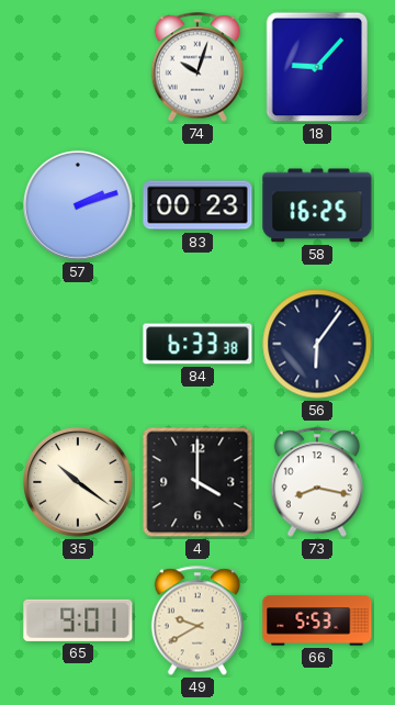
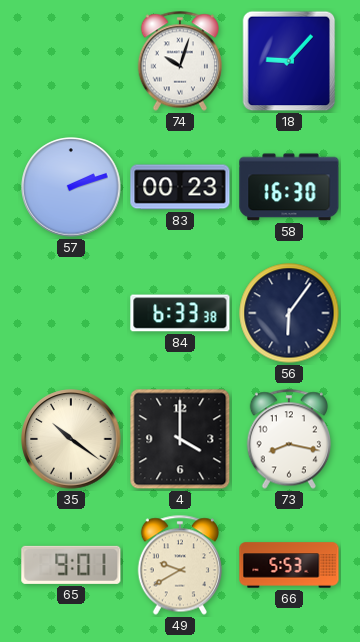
58: 16:25 -> 16:30
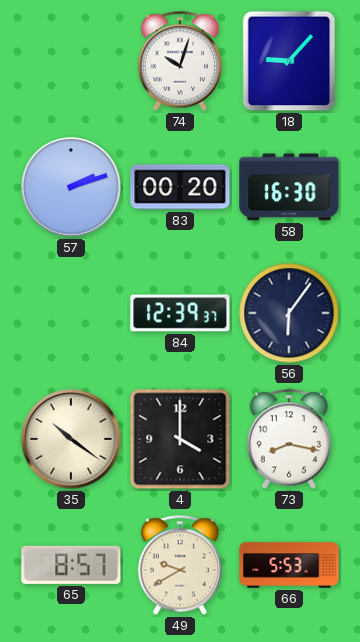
83: 00:23 -> 00:20
84: 6:33 -> 12:39
65: 9:01 -> 8:57
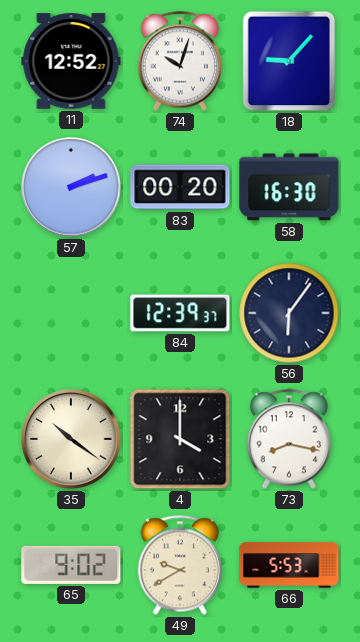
11: none -> 12:52
65: 8:57 -> 9:02
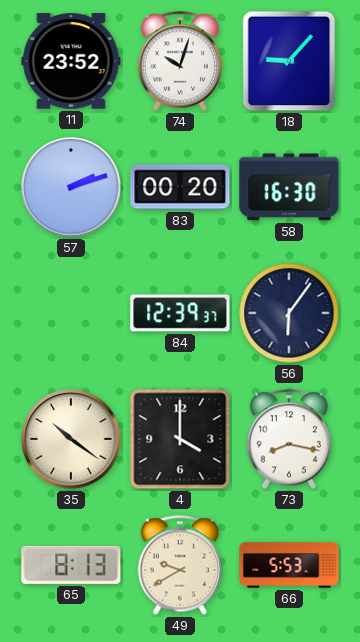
11: 12:52 -> 23:52
65: 9:02 -> 8:13
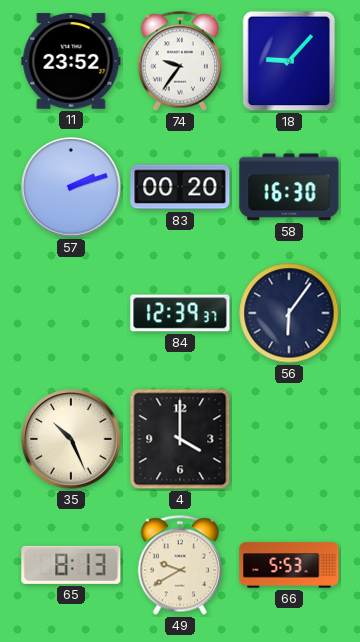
74: 10:03 -> 9:36
35: 10:21 -> 10:26
73: 8:17 -> none
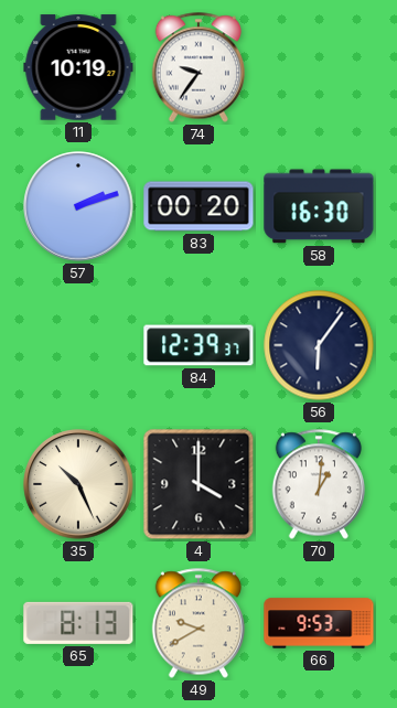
11: 23:52 -> 10:19
18: 9:07 -> none
70: none -> 1:01
66: 5:53 -> 9:53
